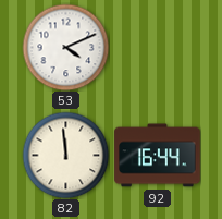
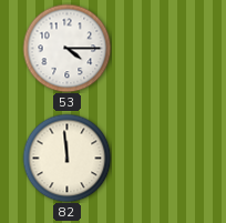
53: 4:11 -> 4:15
92: 16:44 -> none
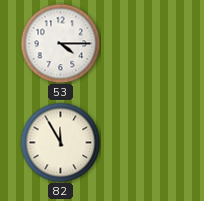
82: 11:59 -> 11:55
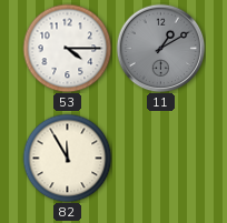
11: none -> 1:10
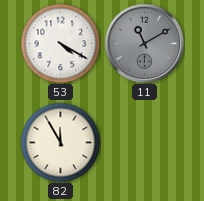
53: 4:15 -> 4:20
11: 1:10 -> 11:10
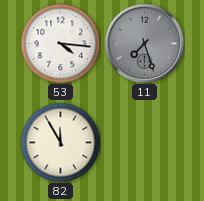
53: 4:20 -> 4:16
11: 11:10 -> 7:27
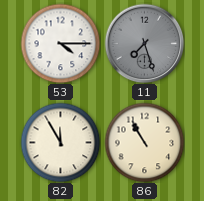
53: 4:16 -> 4:15
86: none -> 10:55
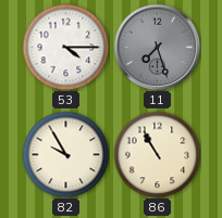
82: 11:55 -> 9:55
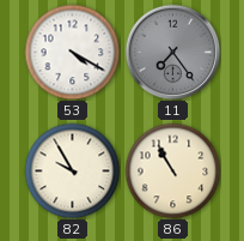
53: 4:15 -> 4:20
11: 7:27 -> 7:24
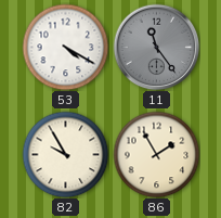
11: 7:24 -> 11:24
86: 10:55 -> 1:55
